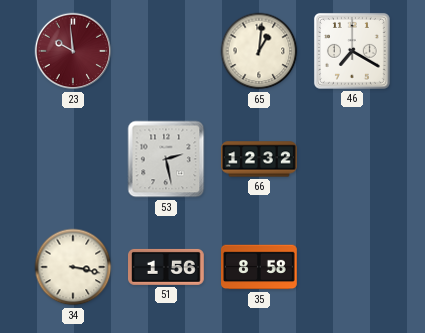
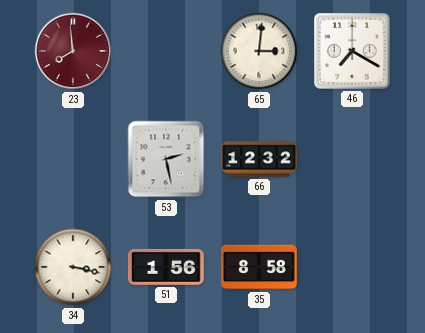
23: 9:59 -> 7:59
65: 1:01 -> 3:01
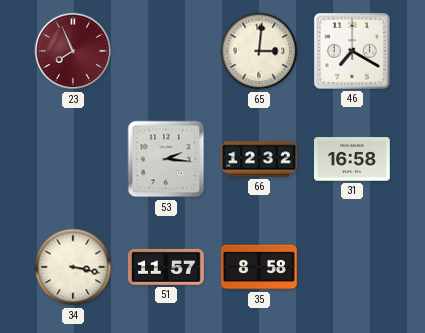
23: 7:59 -> 7:56
53: 2:28 -> 2:16
31: none -> 16:58
51: 1:56 -> 11:57
